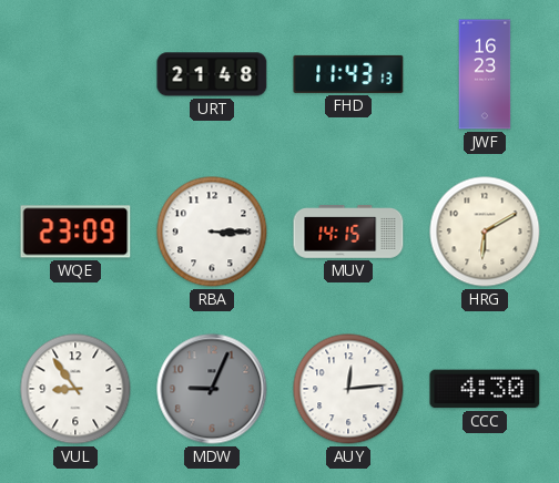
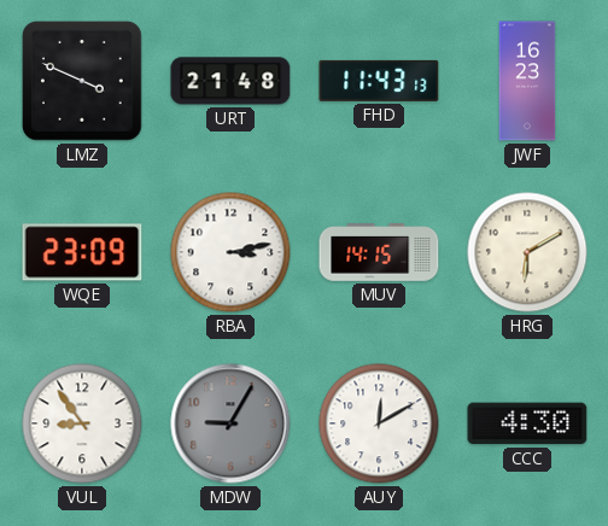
LMZ: none -> 3:49
RBA: 3:15 -> 3:13
MDW: 9:04 -> 9:05
AUY: 12:14 -> 12:10
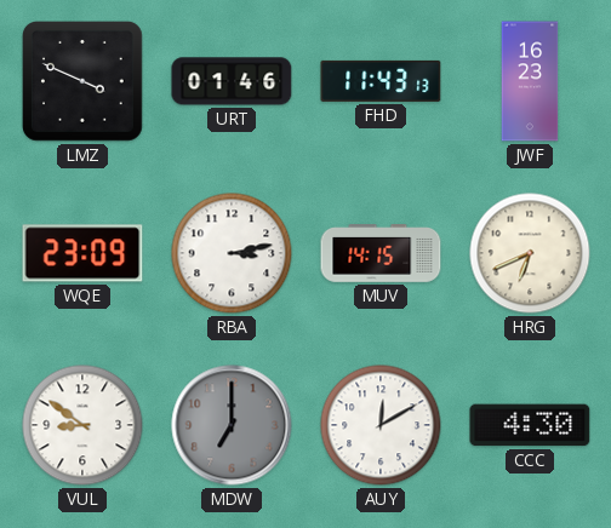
URT: 21:48 -> 01:46
HRG: 6:10 -> 6:41
VUL: 8:54 -> 8:51
MDW: 9:05 -> 7:00
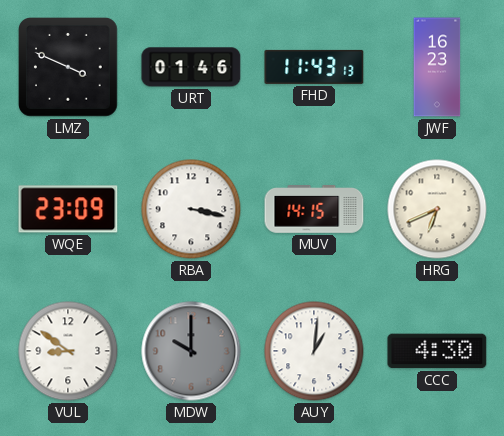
RBA: 3:13 -> 3:17
MDW: 7:00 -> 10:00
AUY: 12:10 -> 1:01
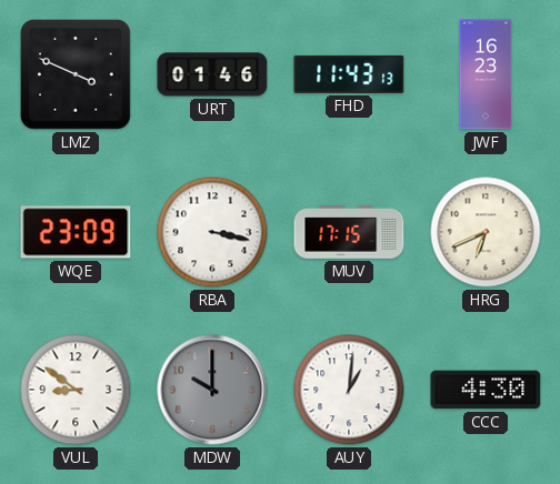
MUV: 14:15 -> 17:15
